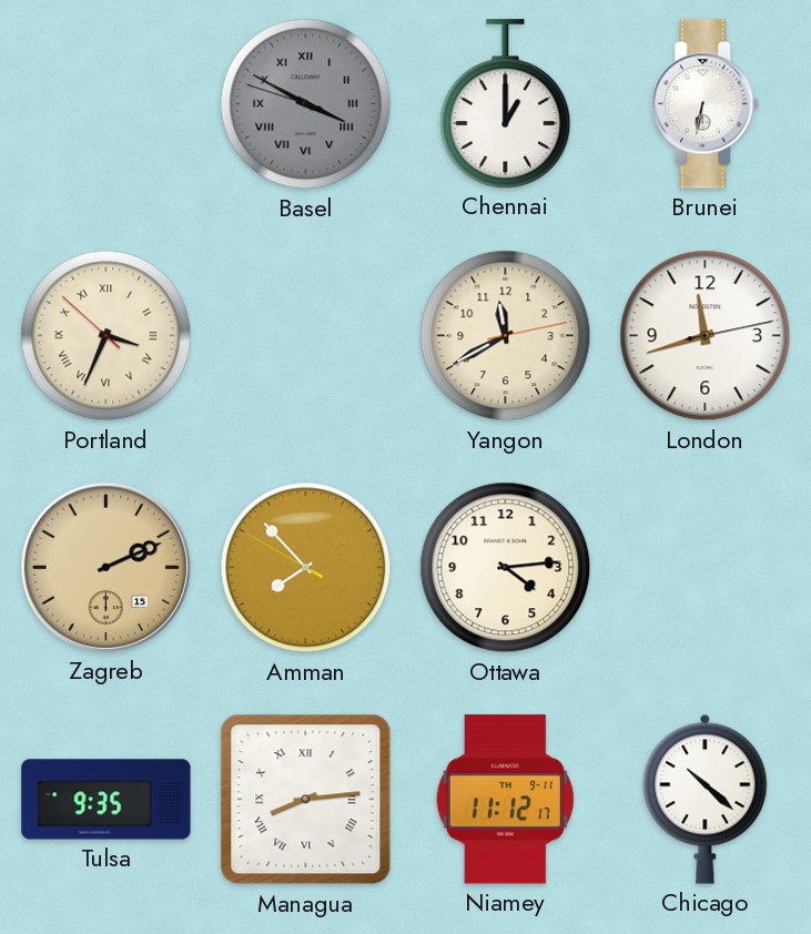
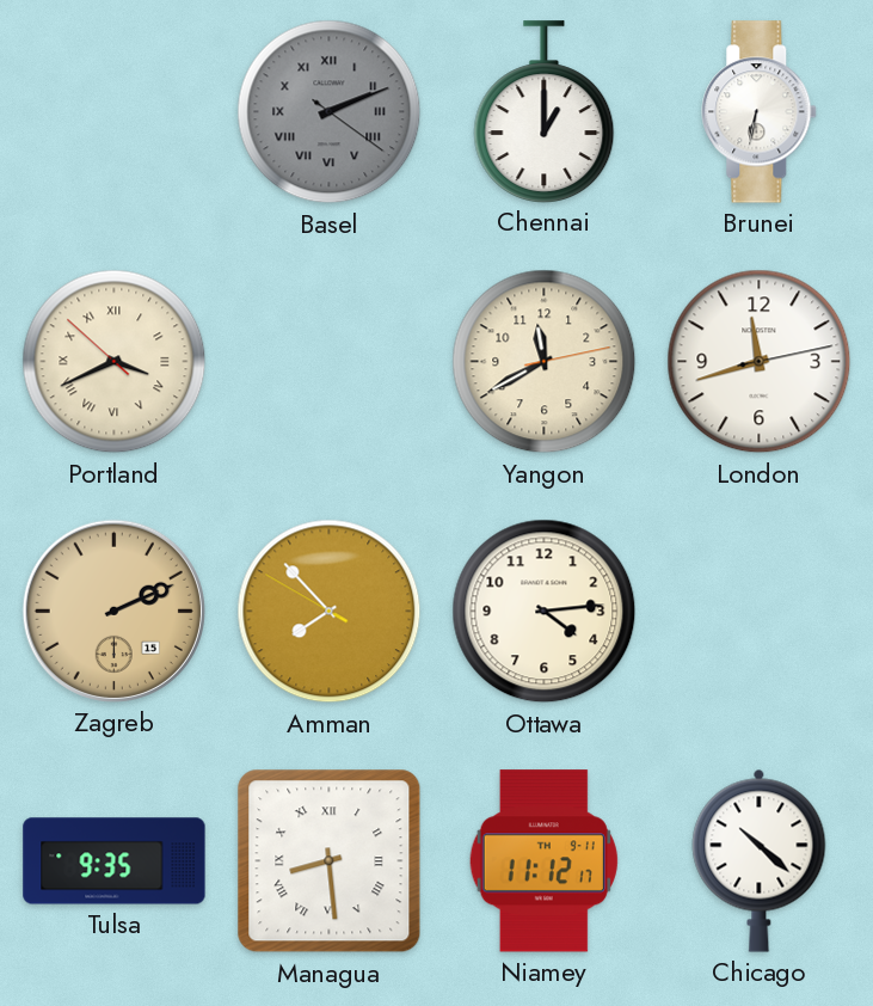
Basel: 3:49 -> 2:11
Portland: 3:33 -> 3:40
Managua: 8:14 -> 8:29
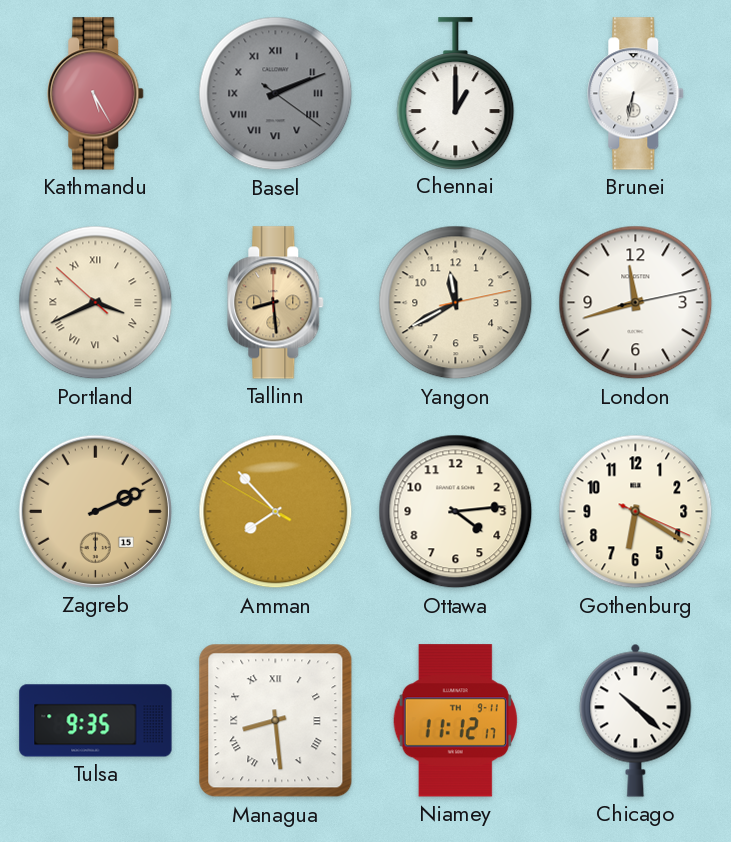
Kathmandu: none -> 5:25
Tallinn: none -> 8:29
Gothenburg: none -> 6:20
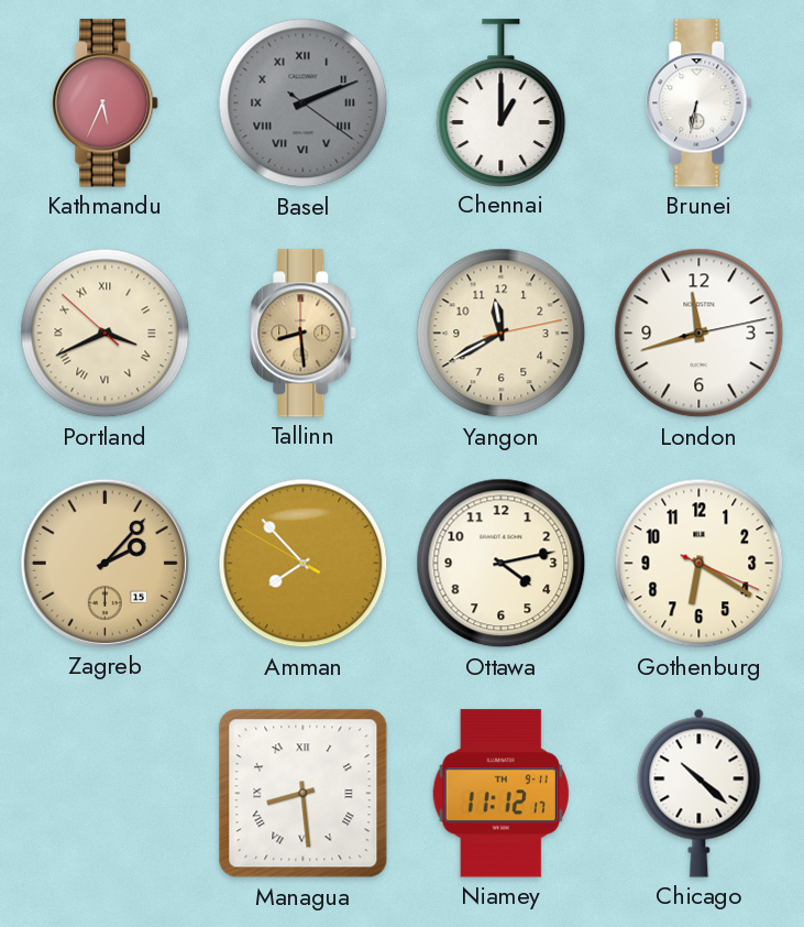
Kathmandu: 5:25 -> 5:34
Zagreb: 2:11 -> 2:07
Ottawa: 4:14 -> 4:13
Tulsa: 9:35 -> none
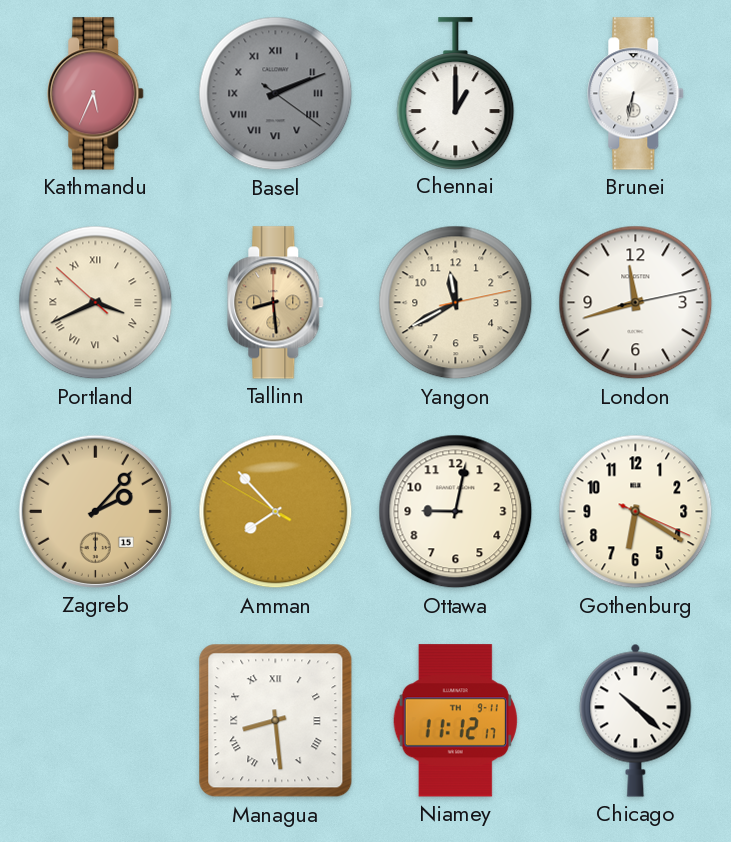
Ottawa: 4:13 -> 9:02
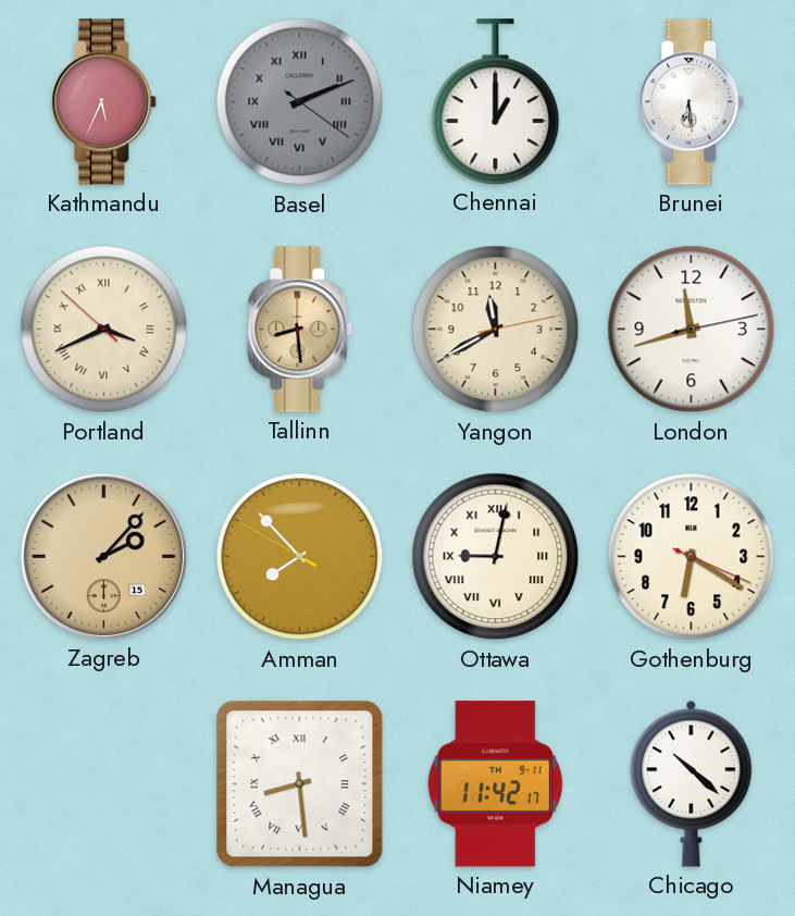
Brunei: 6:32 -> 6:29
Ottawa numerals: Arabic -> Roman
Niamey: 11:12 -> 11:42
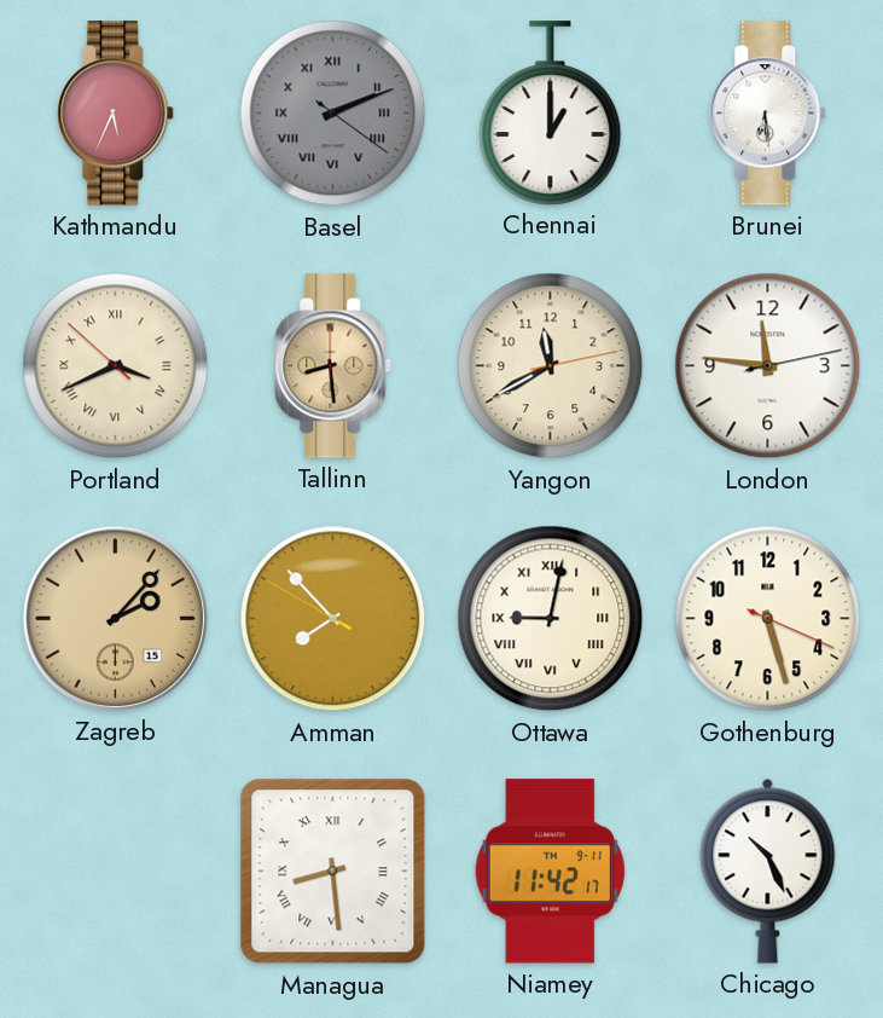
London: 11:42 -> 11:46
Gothenburg: 6:20 -> 5:27
Chicago: 10:22 -> 10:26
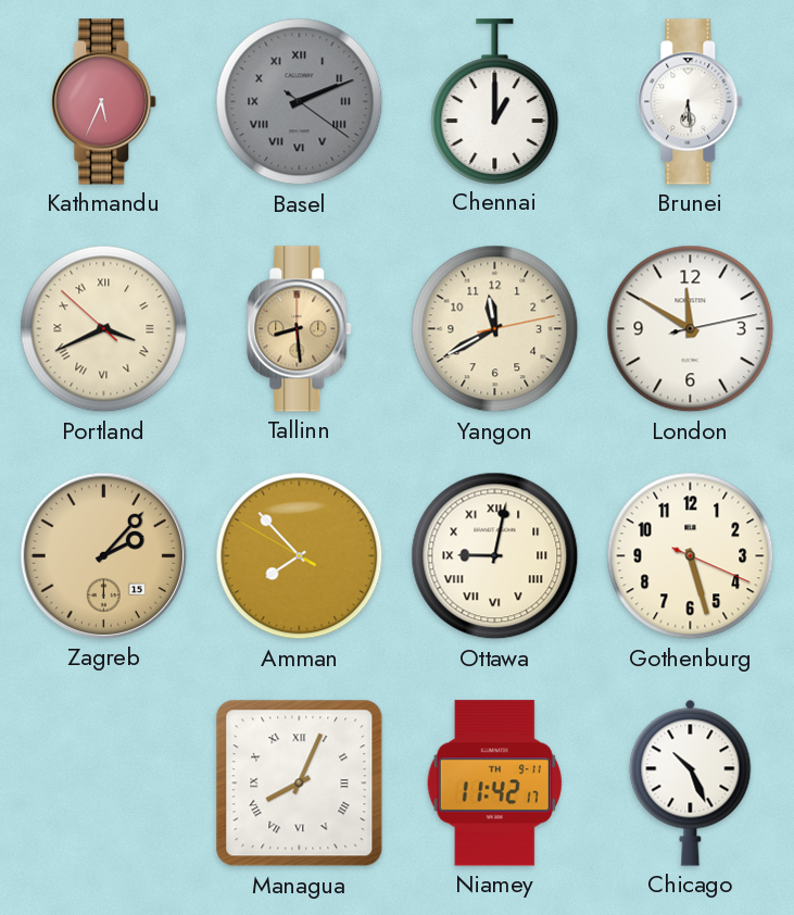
London: 11:46 -> 11:50
Managua: 8:29 -> 8:04
